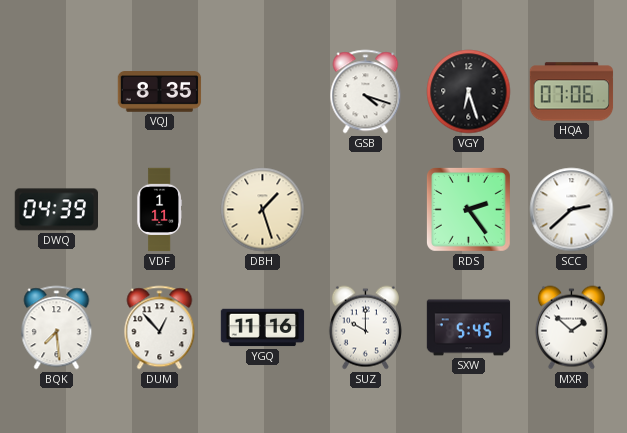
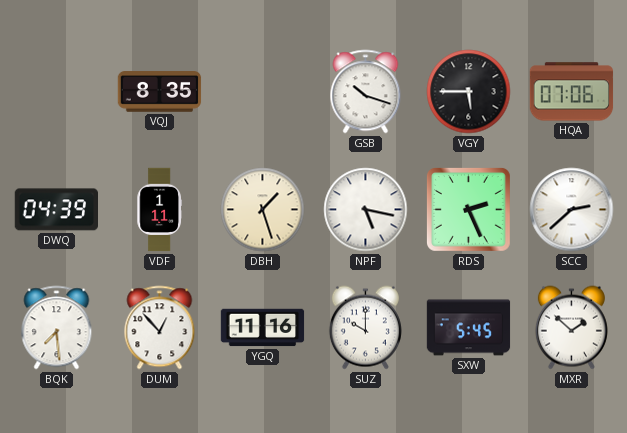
GSB: 4:18 -> 10:18
VGY: 6:27 -> 5:45
NPF: none -> 5:17
RDS: 2:24 -> 2:26
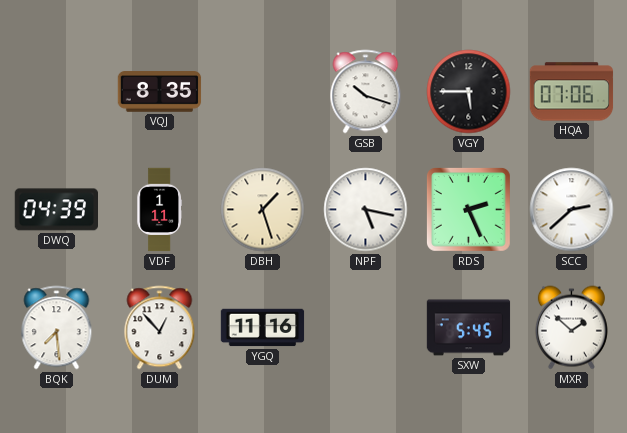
SUZ: 10:00 -> none
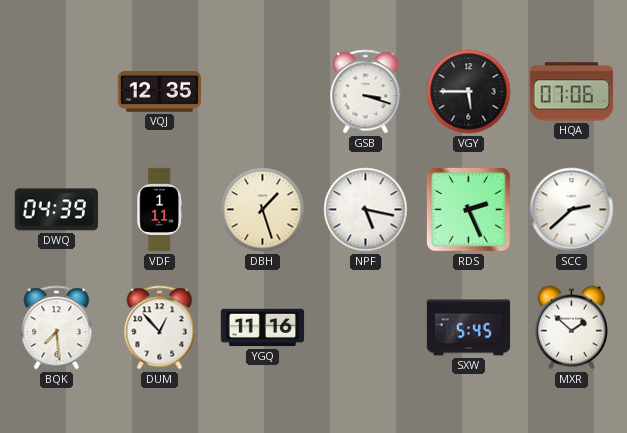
VQJ: 8:35 -> 12:35
GSB: 10:18 -> 3:18
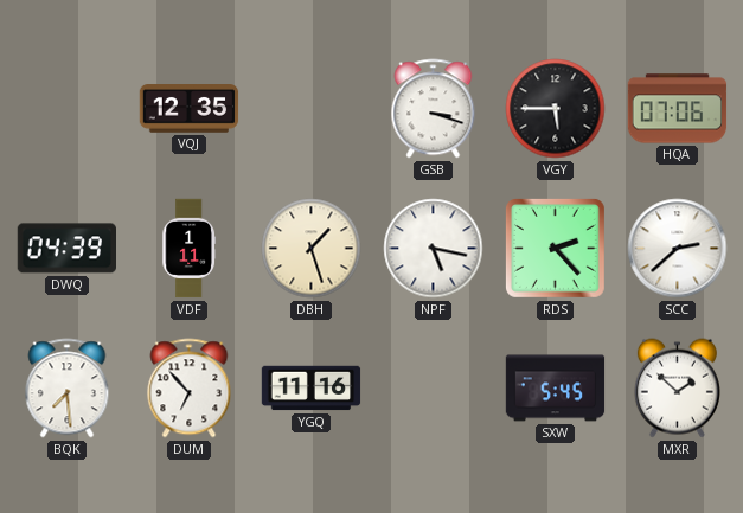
RDS: 2:26 -> 2:23
DUM: 12:53 -> 6:53
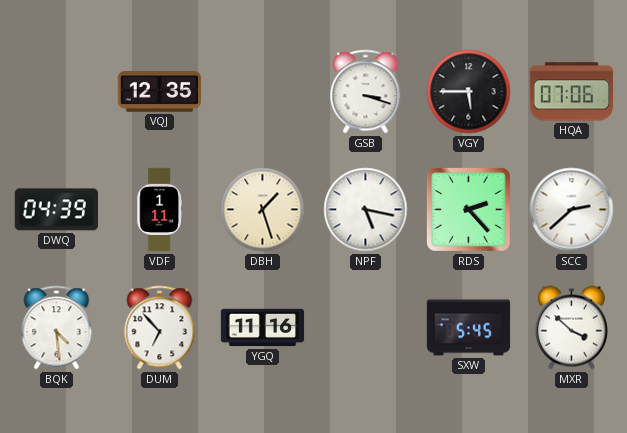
BQK: 7:29 -> 4:29
MXR: 1:52 -> 3:52
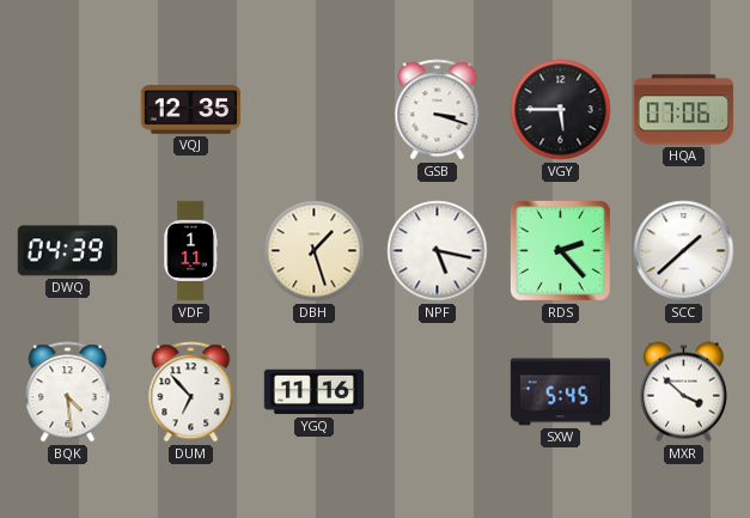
SCC: 2:38 -> 1:38
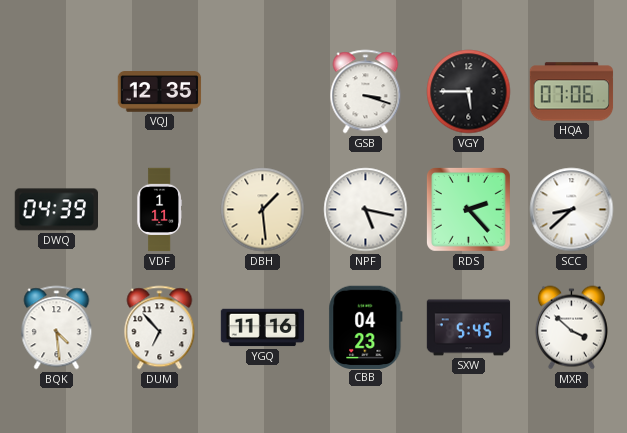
DBH: 1:27 -> 1:29
SCC: 1:38 -> 8:38
CBB: none -> 04:23
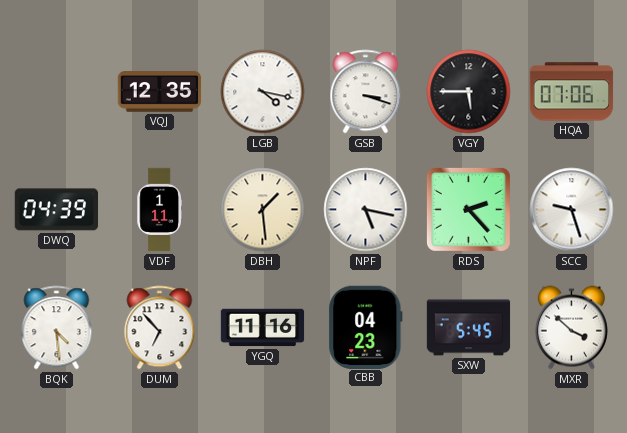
LGB: none -> 4:17
SCC: 8:38 -> 9:27
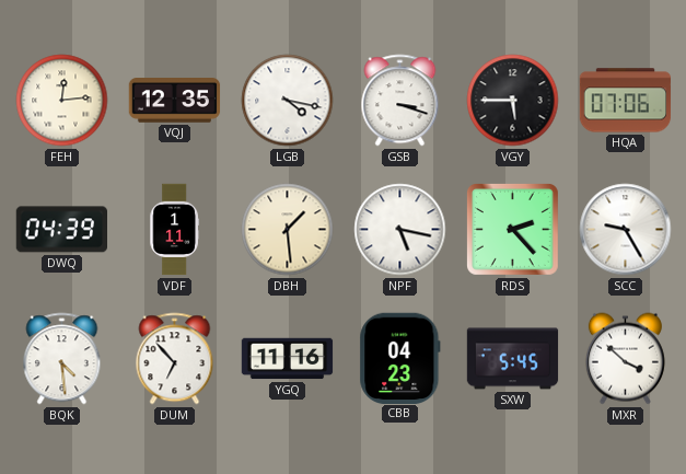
FEH: none -> 12:14
SCC: 9:27 -> 9:25
